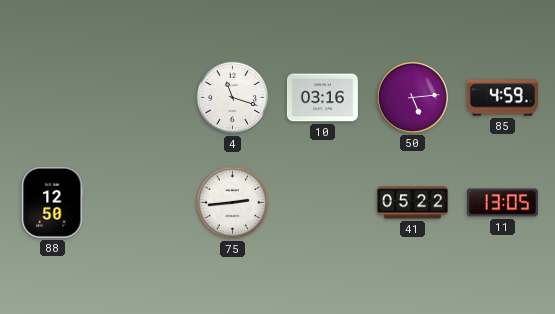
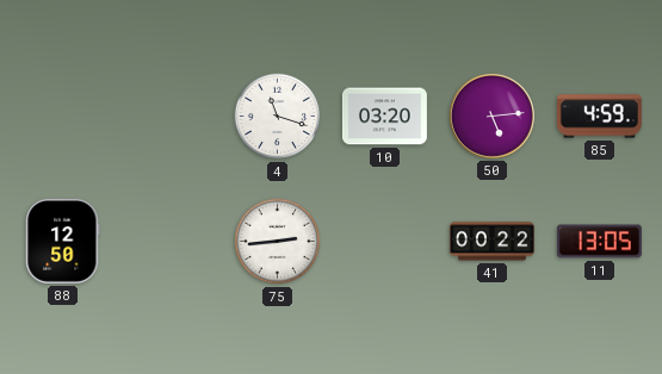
10: 03:16 -> 03:20
41: 05:22 -> 00:22
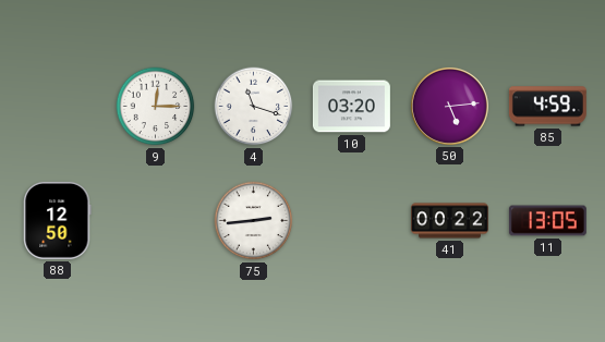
9: none -> 12:15
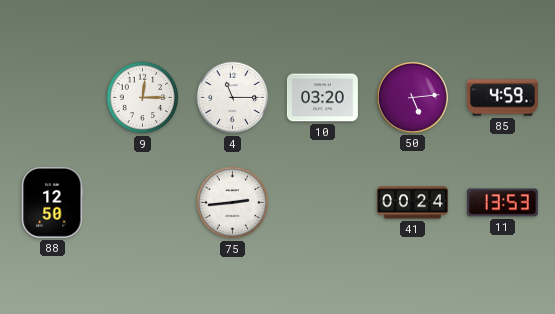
4: 11:18 -> 11:15
41: 00:22 -> 00:24
11: 13:05 -> 13:53
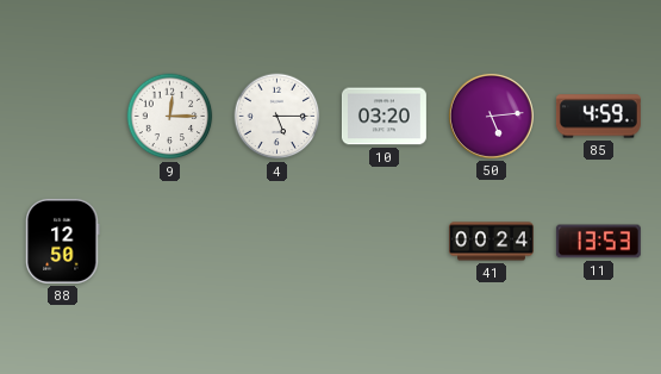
4: 11:15 -> 5:15
75: 2:44 -> none
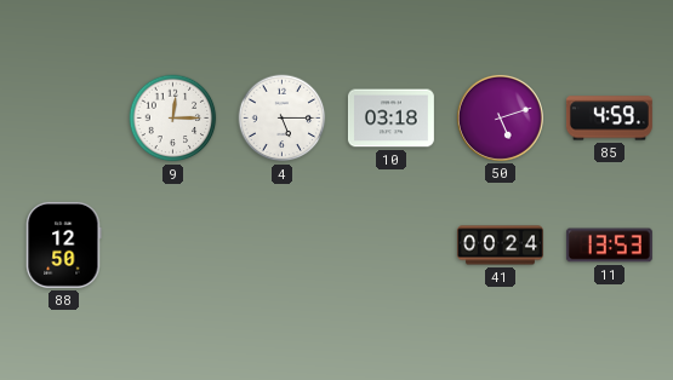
10: 03:20 -> 03:18
50: 5:14 -> 5:12
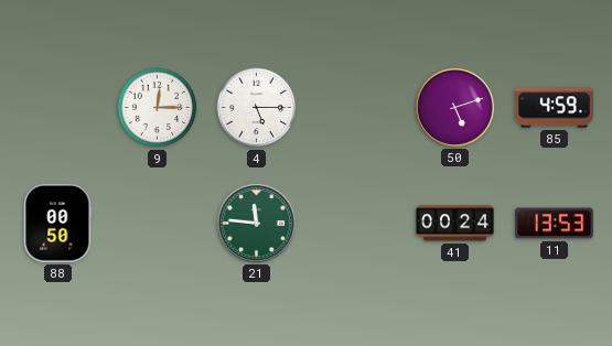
10: 03:18 -> none
88: 12:50 -> 00:50
21: none -> 11:46
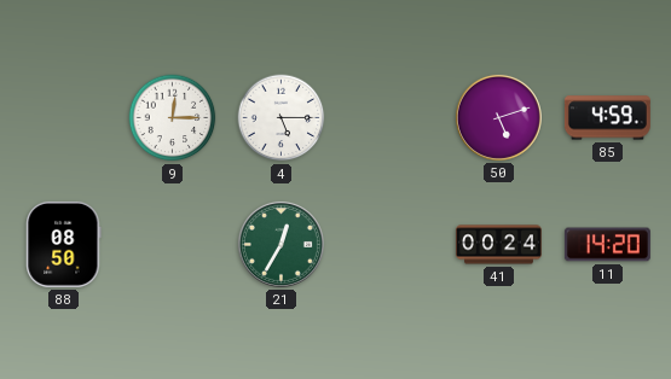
88: 00:50 -> 08:50
21: 11:46 -> 12:35
11: 13:53 -> 14:20
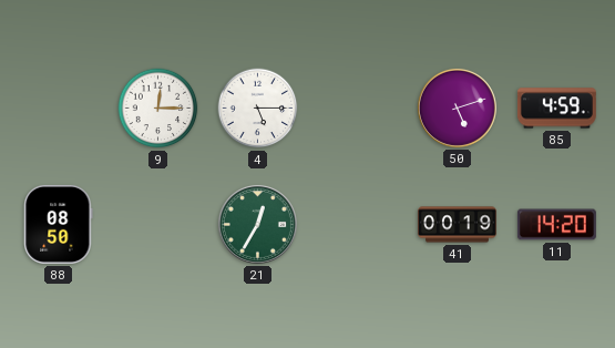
41: 00:24 -> 00:19
